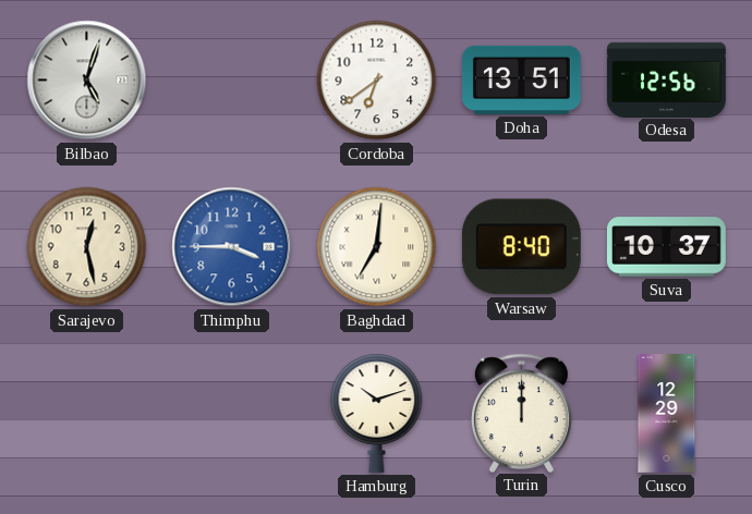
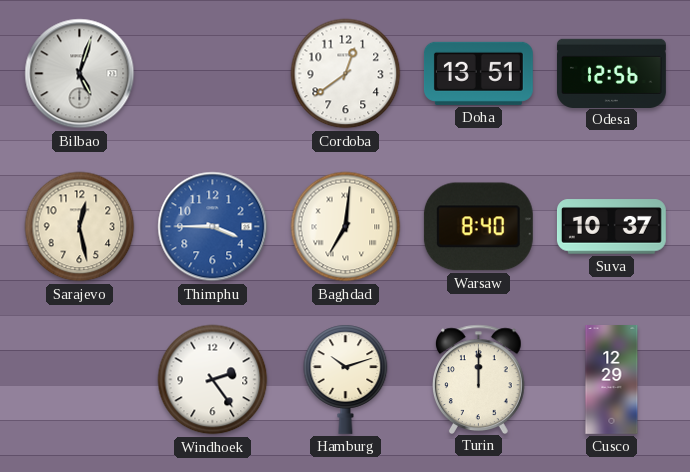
Cordoba: 6:39 -> 12:39
Windhoek: none -> 2:24
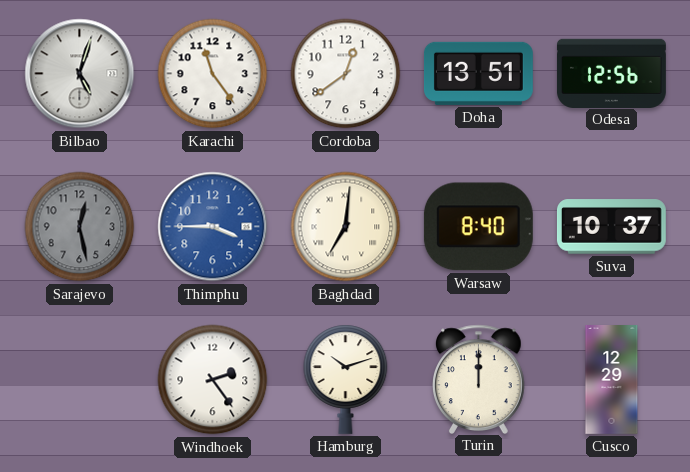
Karachi: none -> 11:24
Sarajevo dial: cream -> grey
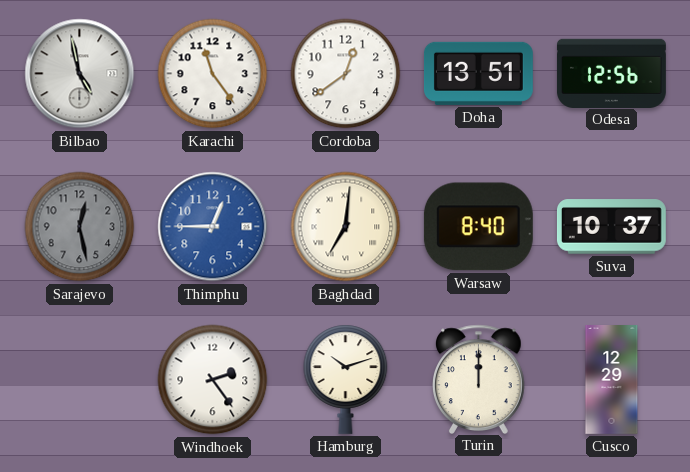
Bilbao: 5:03 -> 4:58
Thimphu: 3:45 -> 12:45
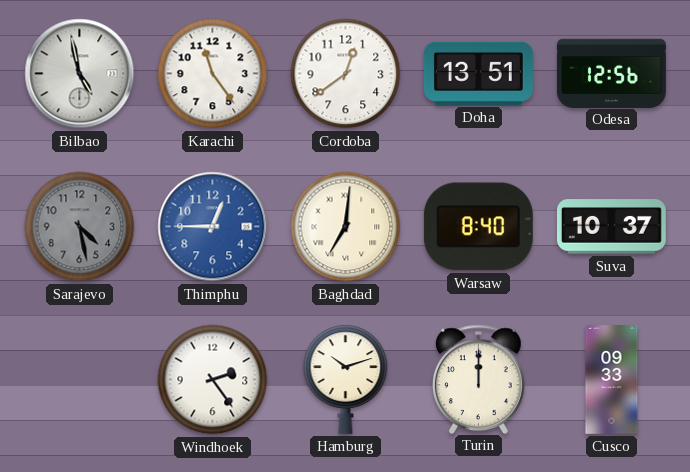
Sarajevo: 12:28 -> 4:28
Cusco: 12:29 -> 09:33
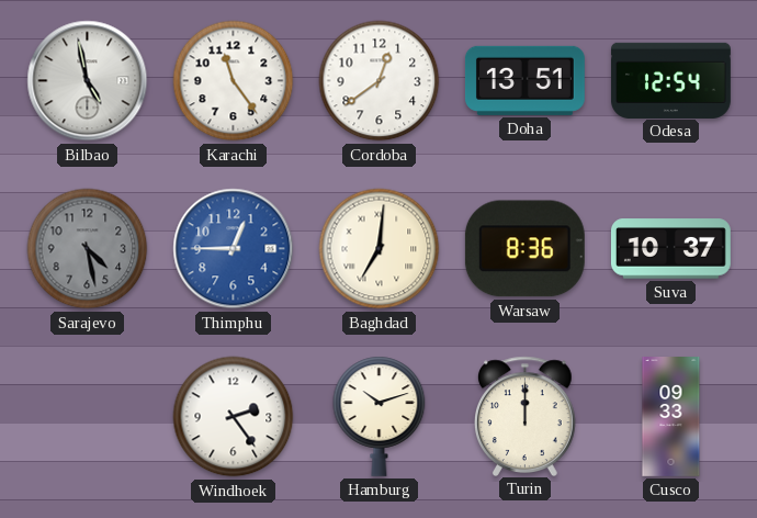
Odesa: 12:56 -> 12:54
Warsaw: 8:40 -> 8:36
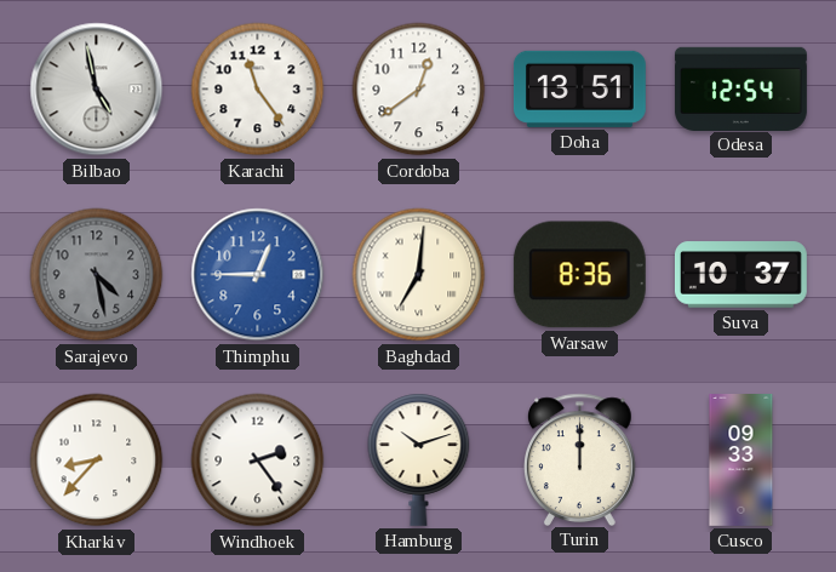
Kharkiv: none -> 8:37
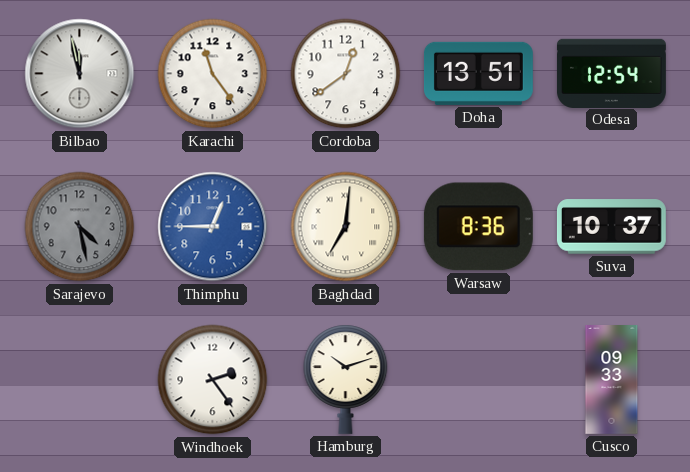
Bilbao: 4:58 -> 11:58
Kharkiv: 8:37 -> none
Turin: 12:00 -> none
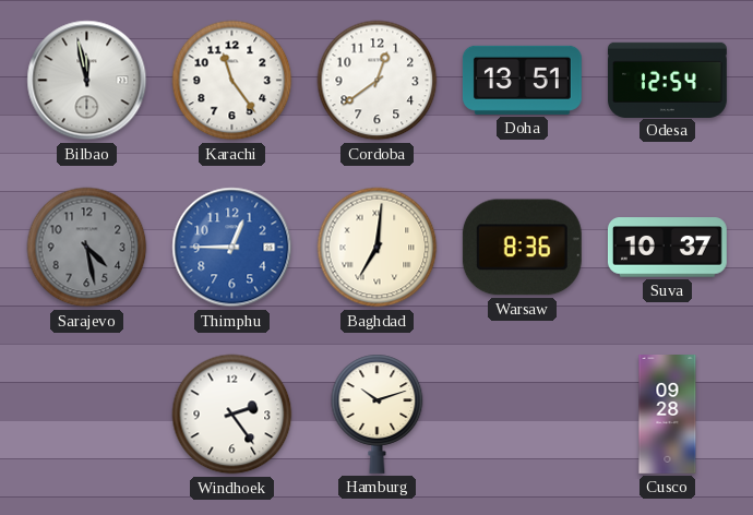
Cusco: 09:33 -> 09:28
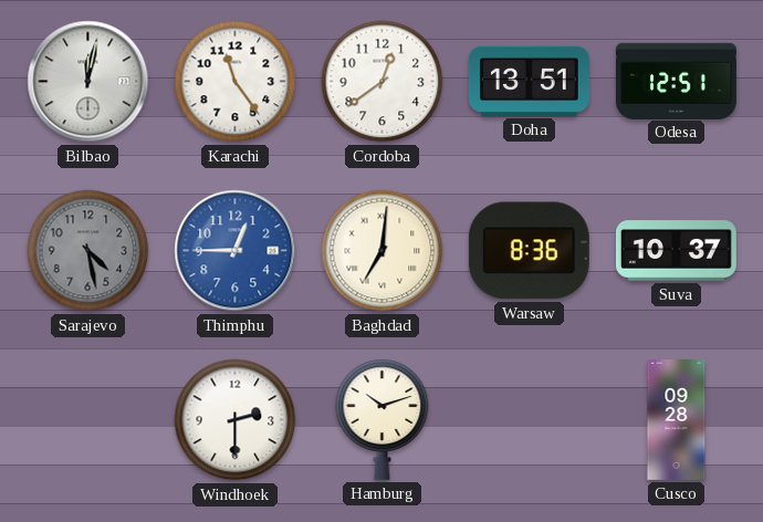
Bilbao: 11:58 -> 12:02
Odesa: 12:54 -> 12:51
Windhoek: 2:24 -> 2:30
